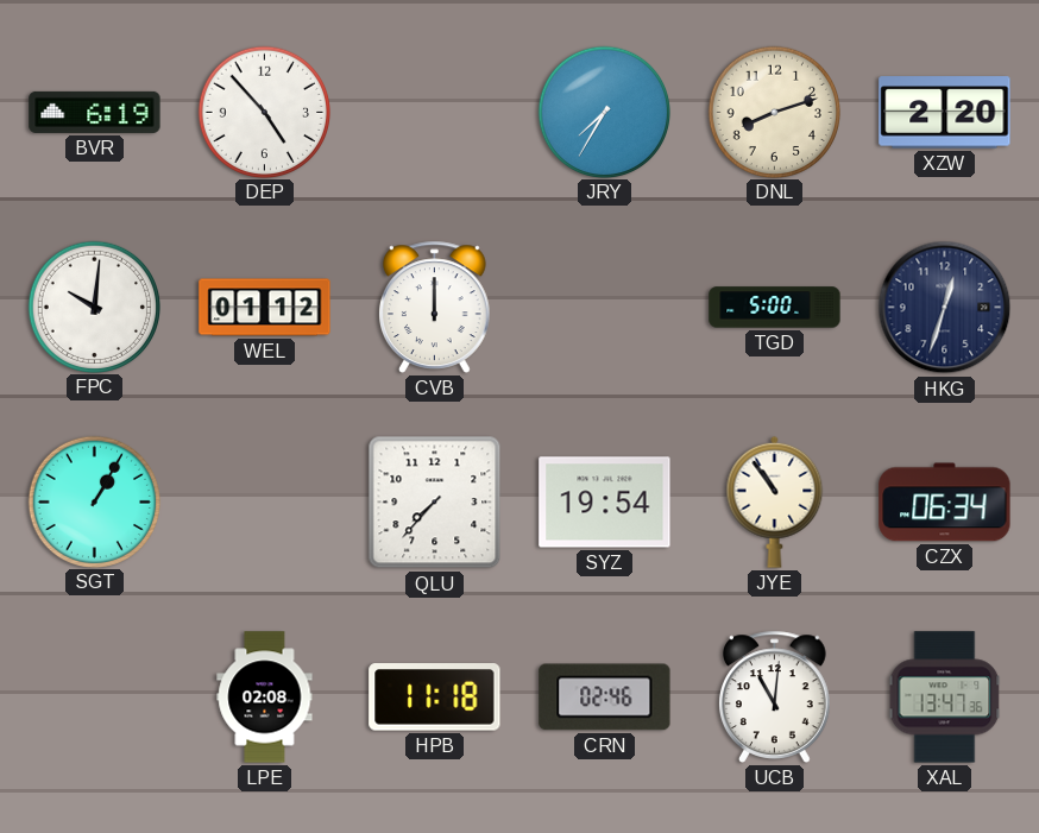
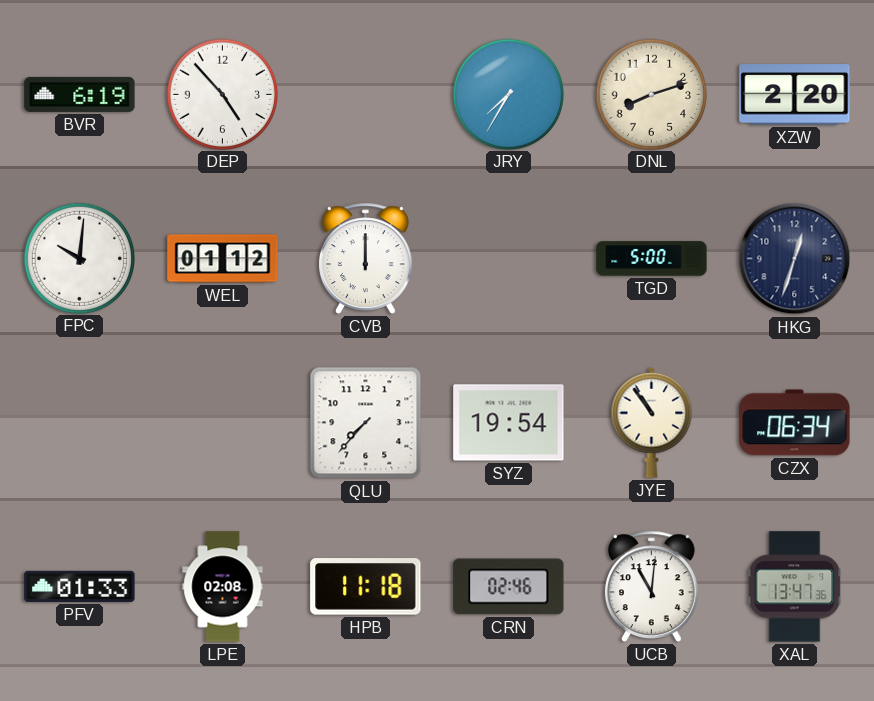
SGT: 1:05 -> none
PFV: none -> 01:33
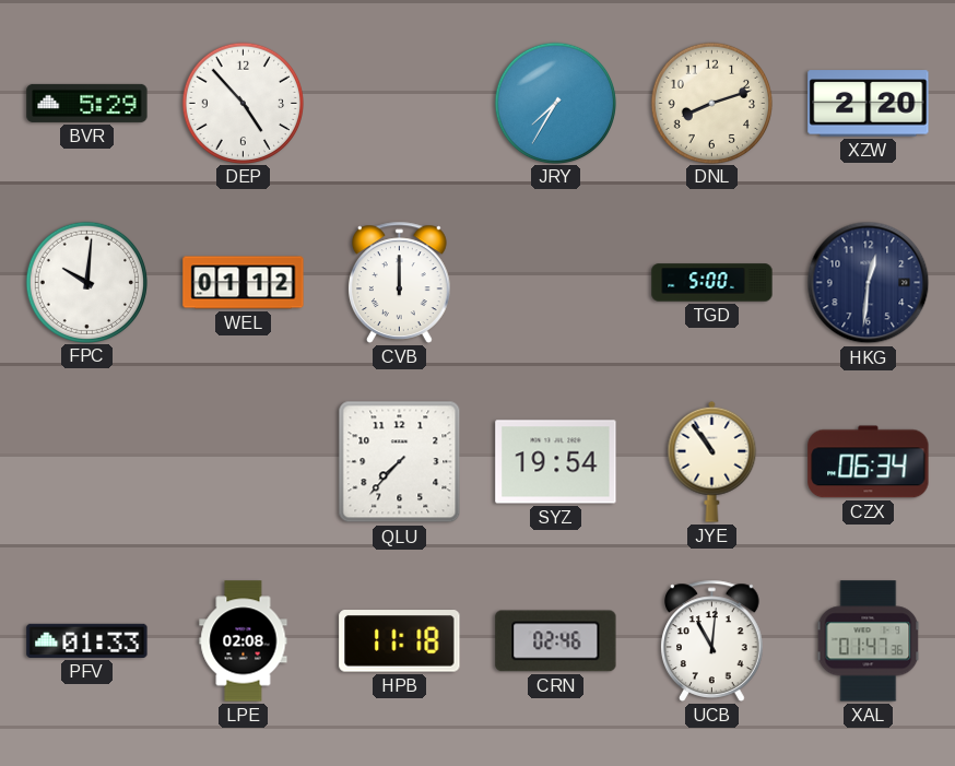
BVR: 6:19 -> 5:29
HKG: 12:33 -> 12:31
XAL: 13:47 -> 01:47
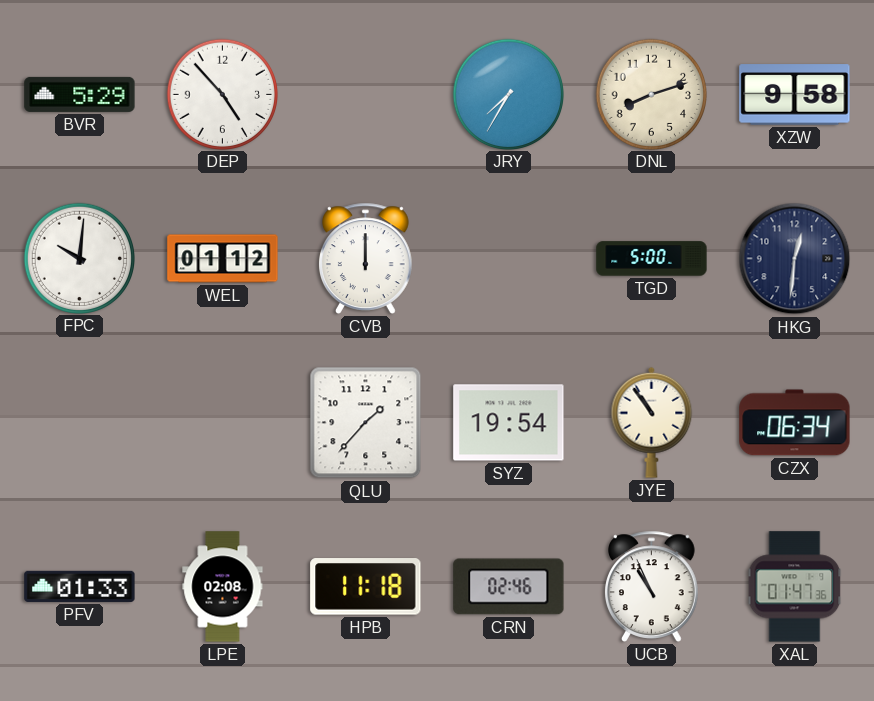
XZW: 2:20 -> 9:58
QLU: 7:37 -> 1:37
UCB: 11:01 -> 10:56
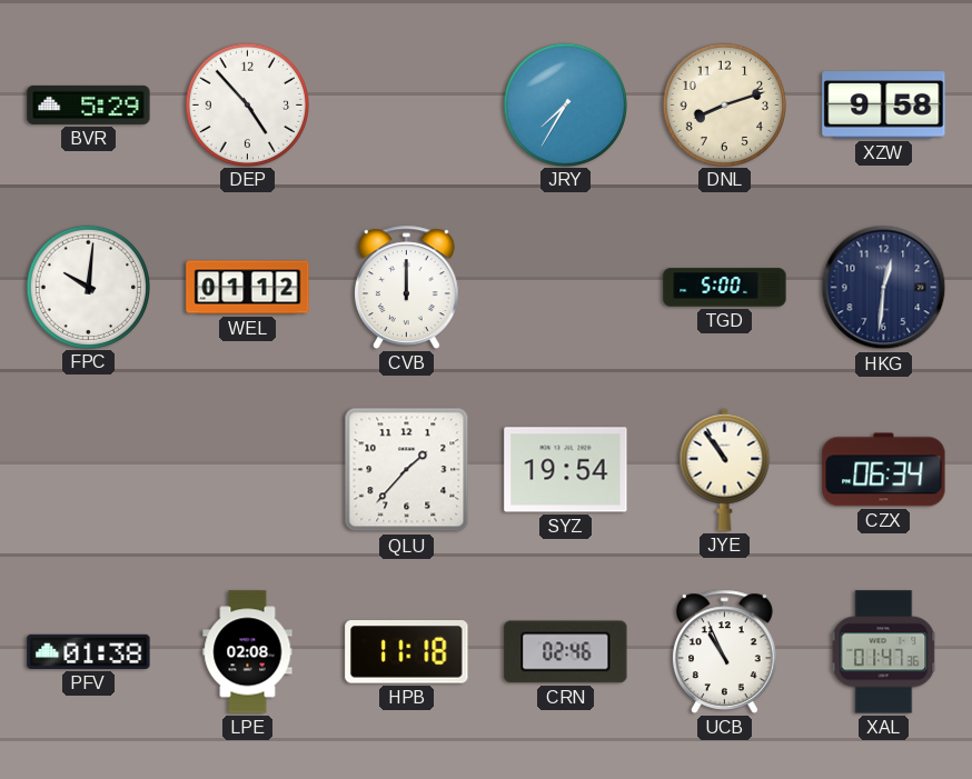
PFV: 01:33 -> 01:38
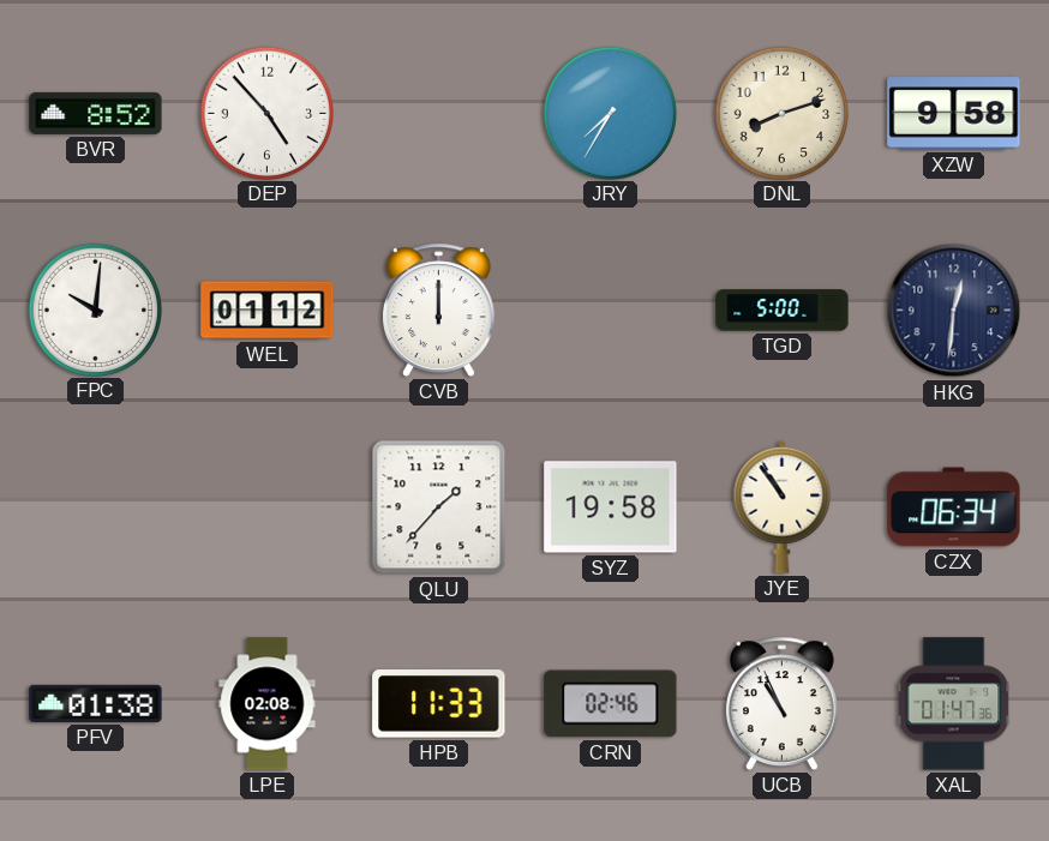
BVR: 5:29 -> 8:52
SYZ: 19:54 -> 19:58
HPB: 11:18 -> 11:33
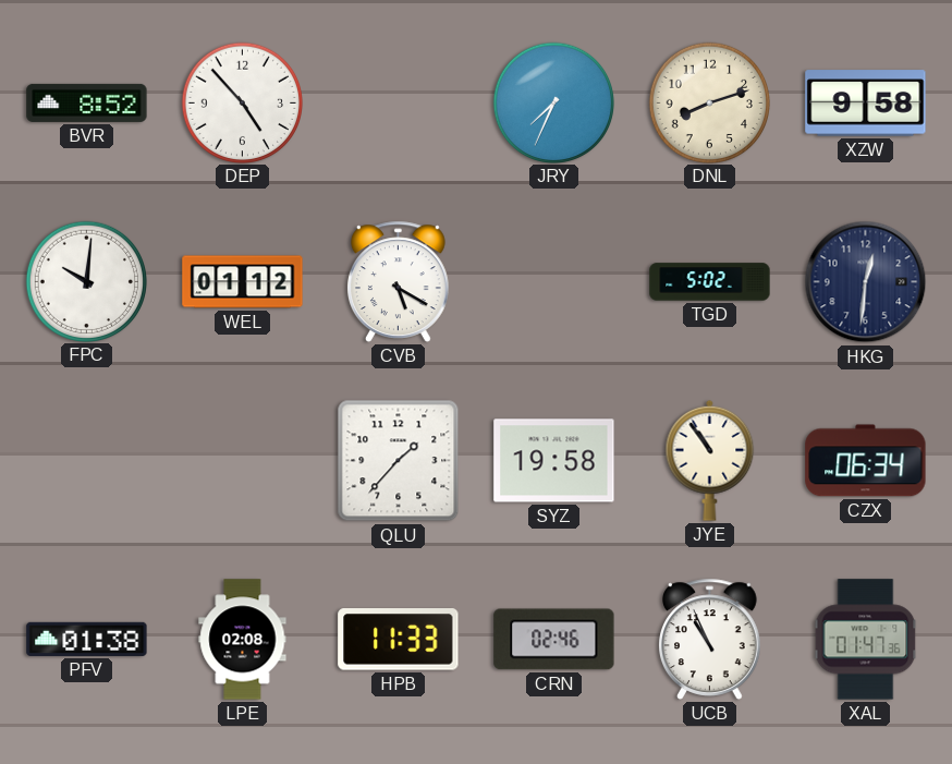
JRY: 7:35 -> 7:34
CVB: 12:00 -> 5:20
TGD: 5:00 -> 5:02
